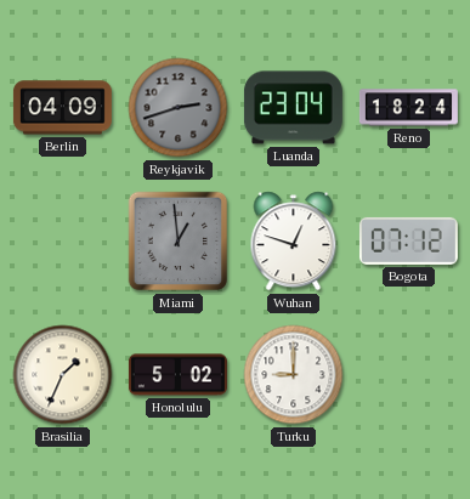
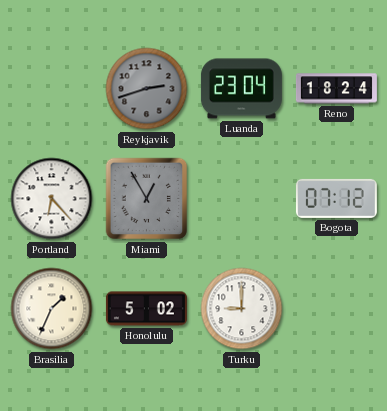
Berlin: 04:09 -> none
Portland: none -> 6:23
Miami: 12:59 -> 12:55
Wuhan: 12:48 -> none
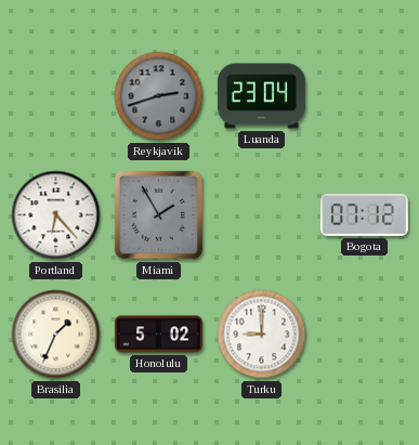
Reno: 18:24 -> none
Miami: 12:55 -> 1:55
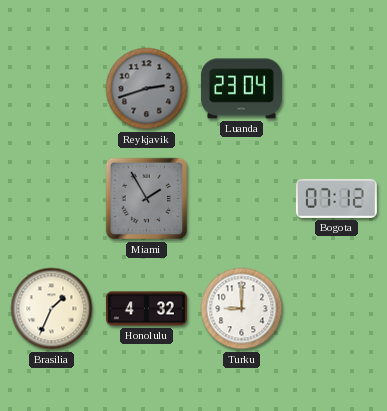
Portland: 6:23 -> none
Honolulu: 5:02 -> 4:32
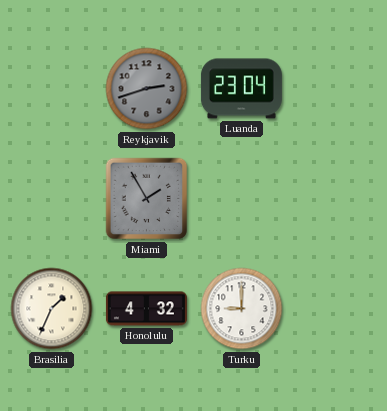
Bogota: 07:12 -> none
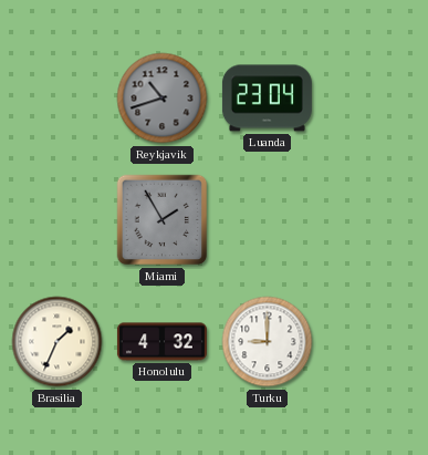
Reykjavik: 2:42 -> 10:42
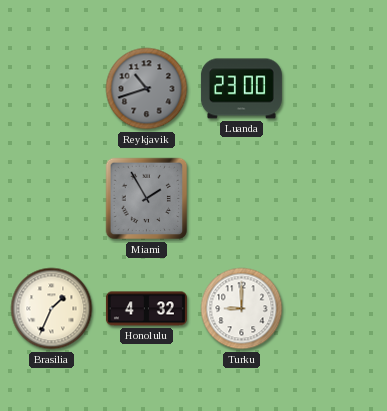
Luanda: 23:04 -> 23:00
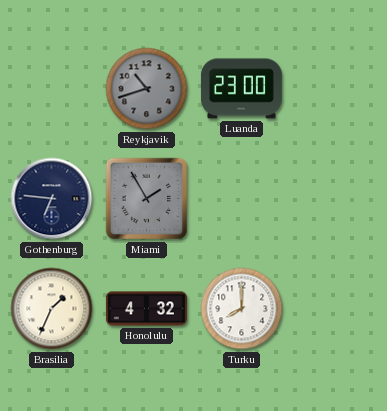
Gothenburg: none -> 6:46
Turku: 9:00 -> 8:00
